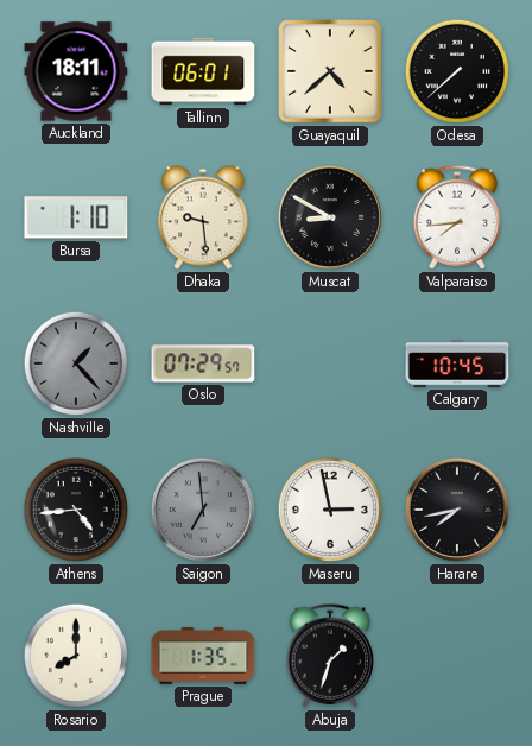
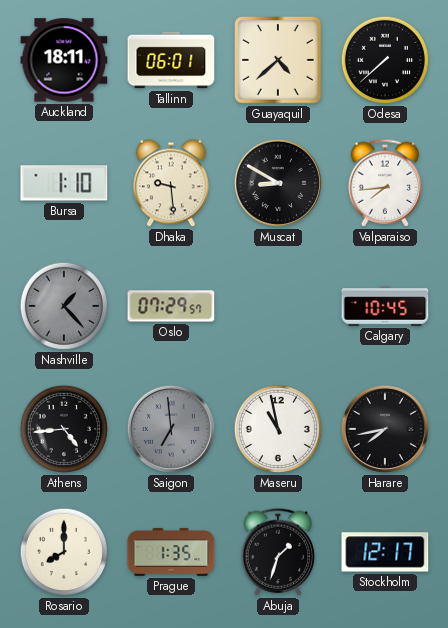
Maseru: 2:58 -> 10:58
Stockholm: none -> 12:17
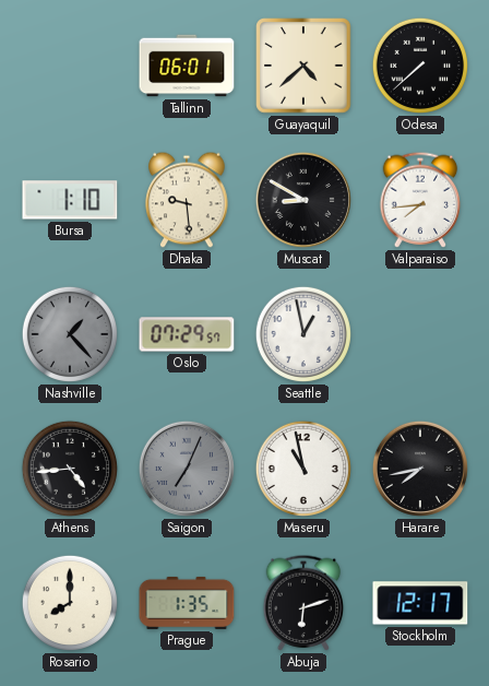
Auckland: 18:11 -> none
Seattle: none -> 12:58
Calgary: 10:45 -> none
Saigon: 6:59 -> 7:04
Abuja: 1:33 -> 6:12
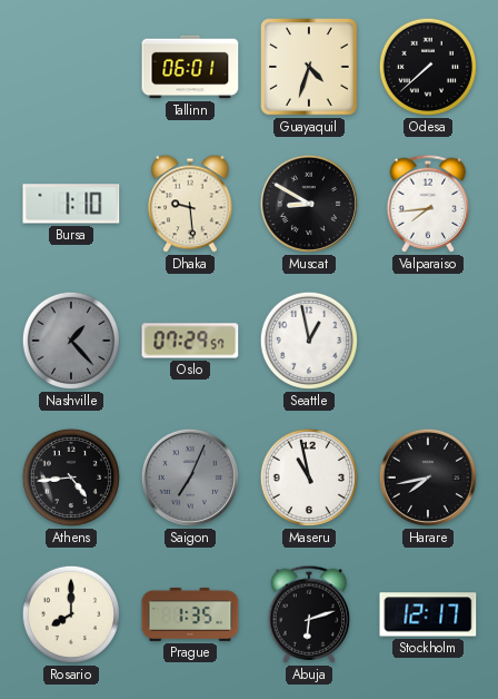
Guayaquil: 4:38 -> 4:33
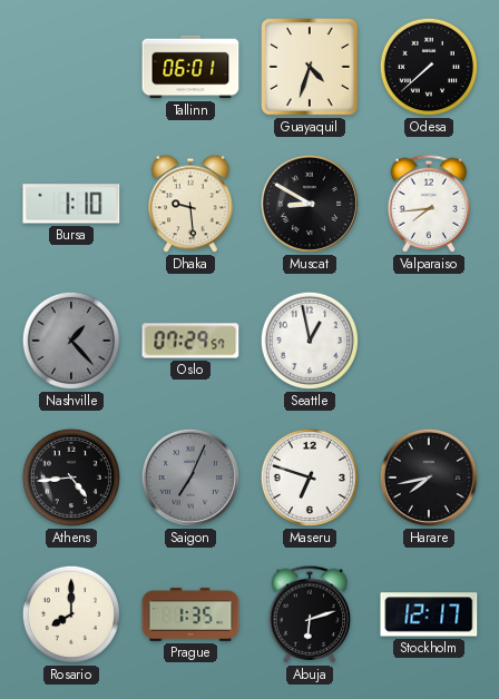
Maseru: 10:58 -> 6:48
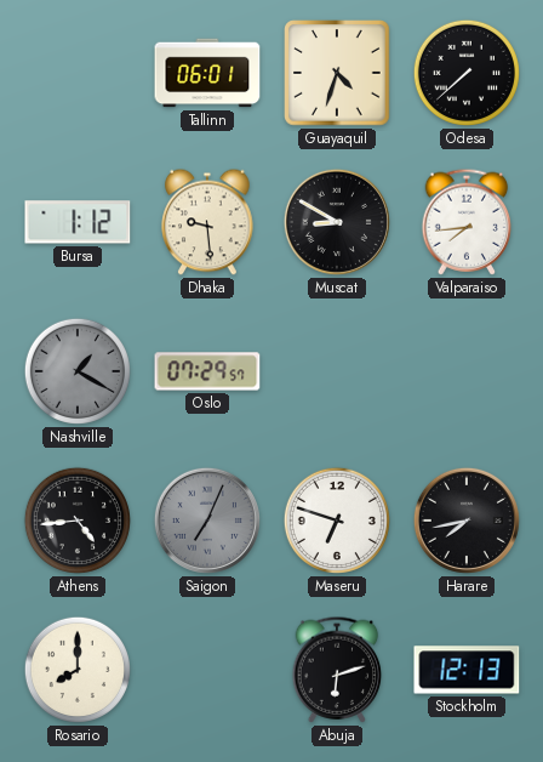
Bursa: 1:10 -> 1:12
Nashville: 1:23 -> 1:20
Seattle: 12:58 -> none
Prague: 1:35 -> none
Stockholm: 12:17 -> 12:13
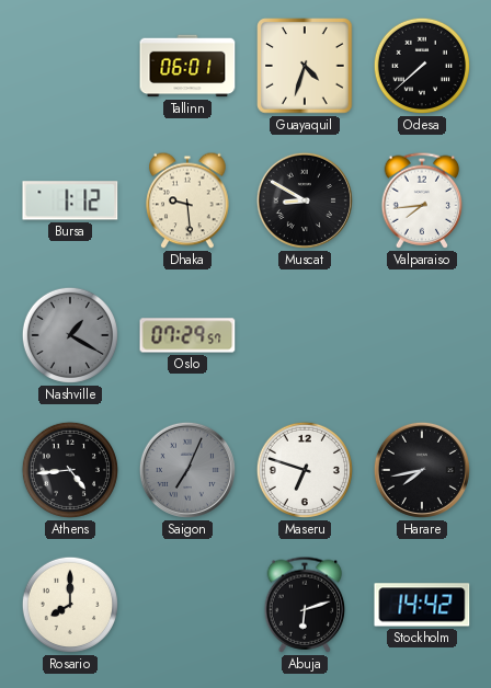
Stockholm: 12:13 -> 14:42
